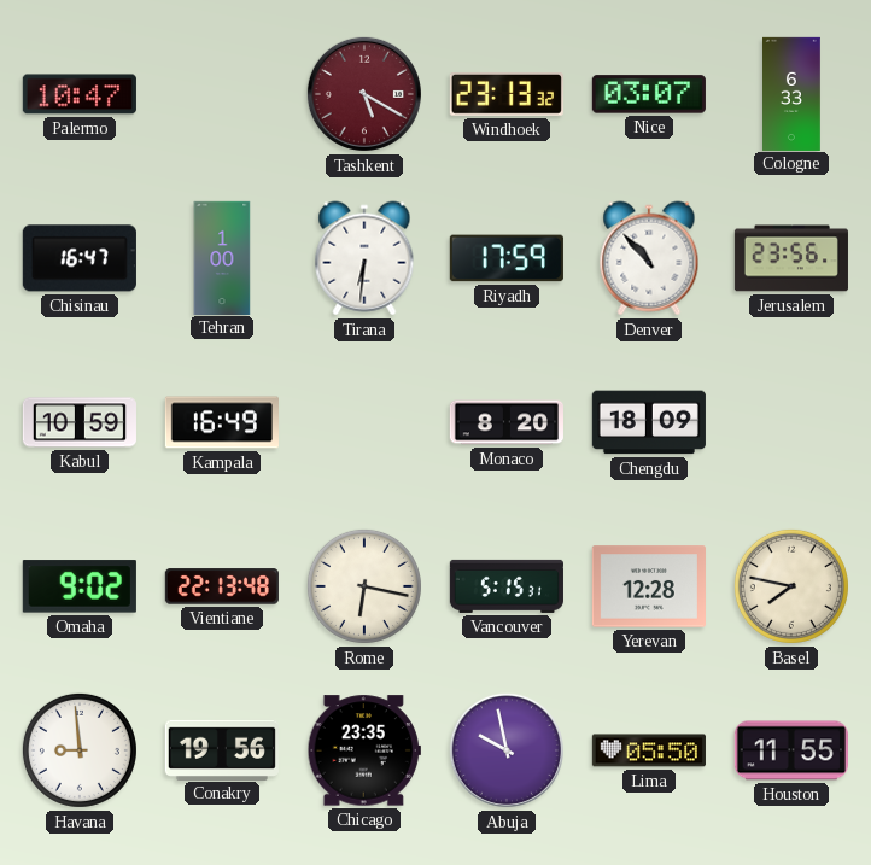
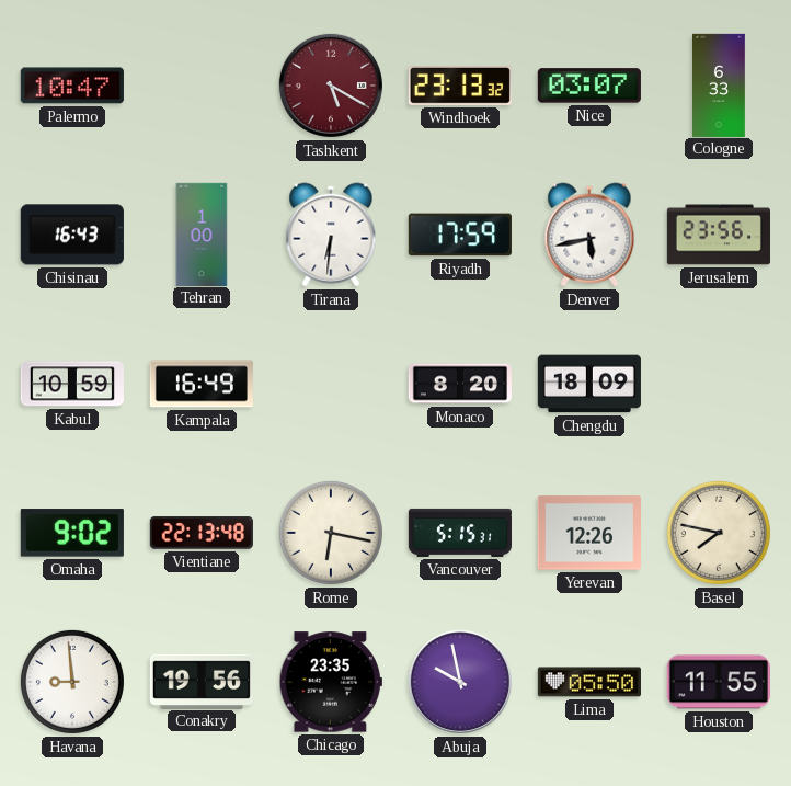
Chisinau: 16:47 -> 16:43
Denver: 10:53 -> 5:43
Yerevan: 12:28 -> 12:26
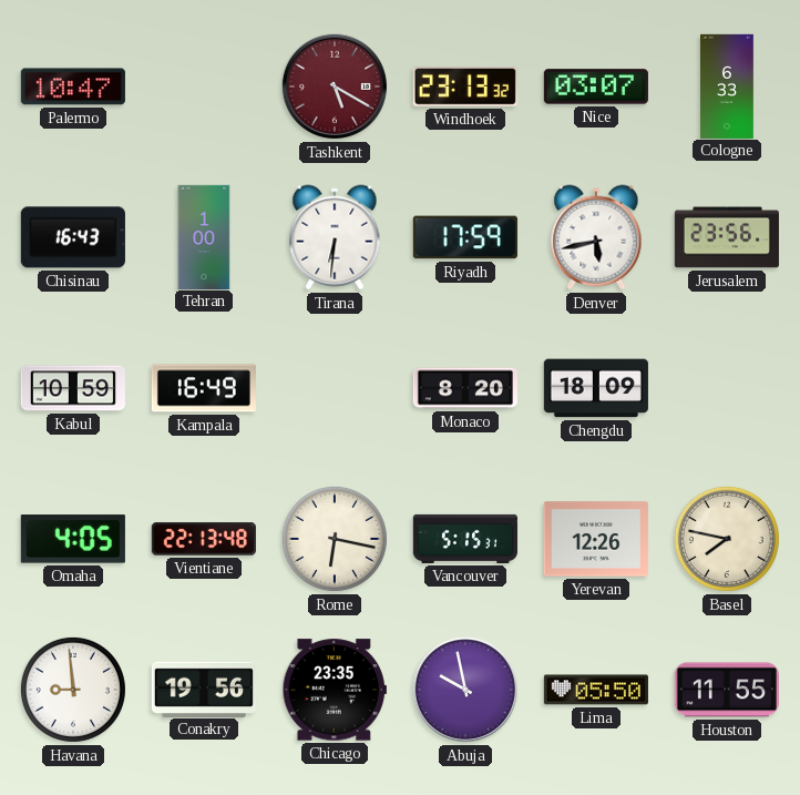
Omaha: 9:02 -> 4:05
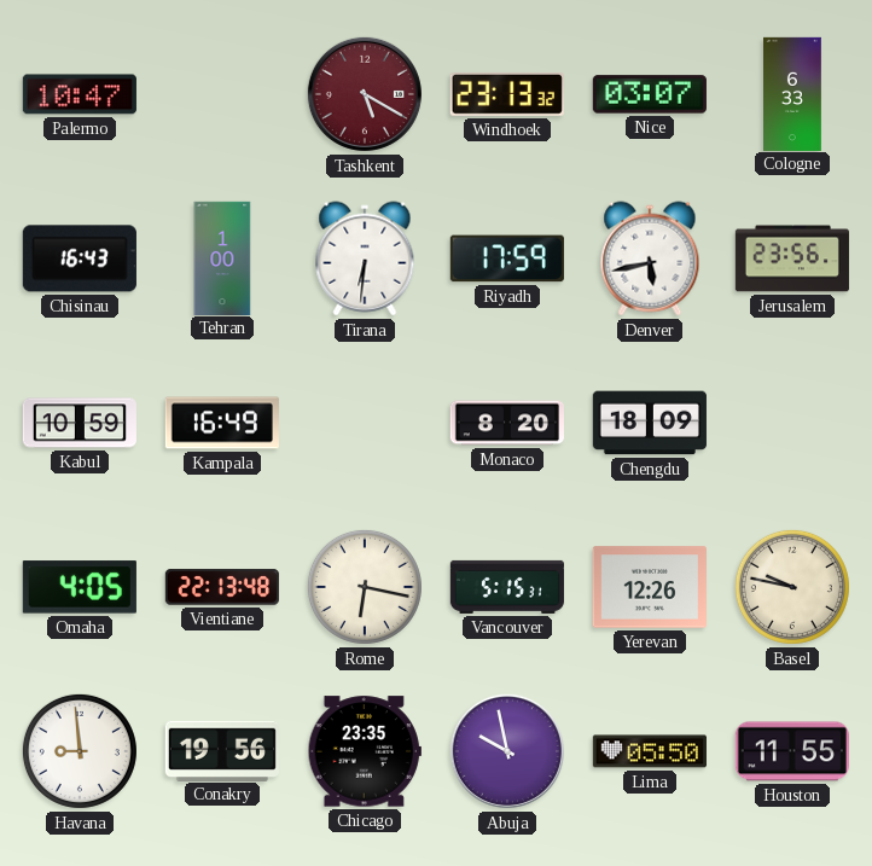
Basel: 7:47 -> 9:47
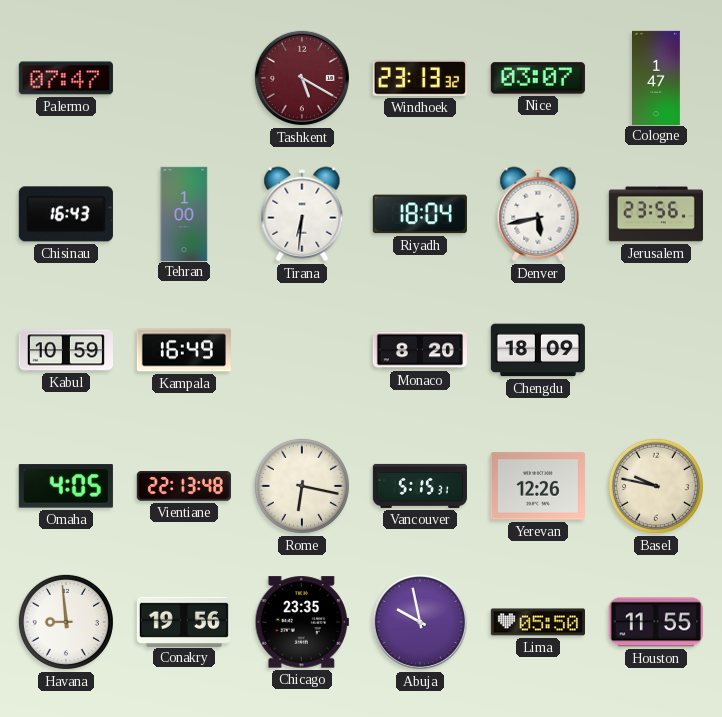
Palermo: 10:47 -> 07:47
Cologne: 6:33 -> 1:47
Riyadh: 17:59 -> 18:04
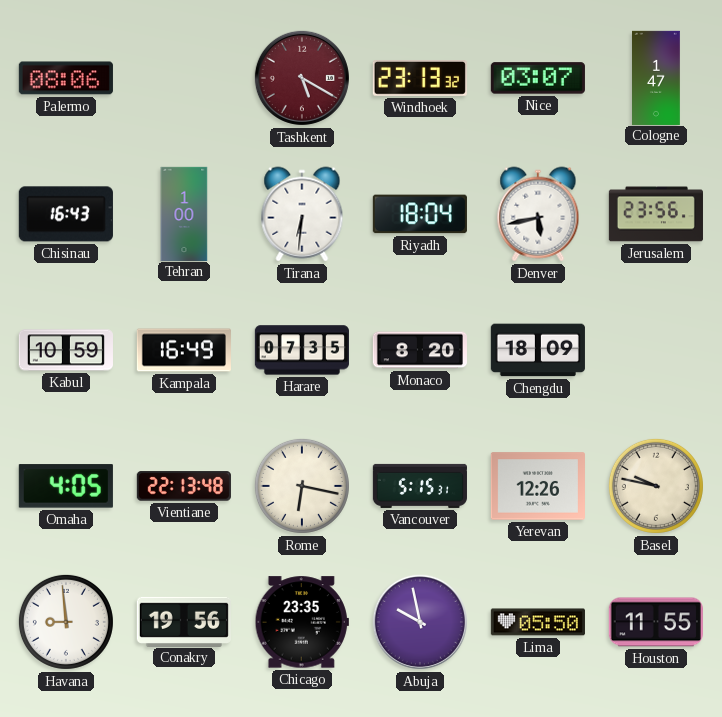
Palermo: 07:47 -> 08:06
Harare: none -> 07:35
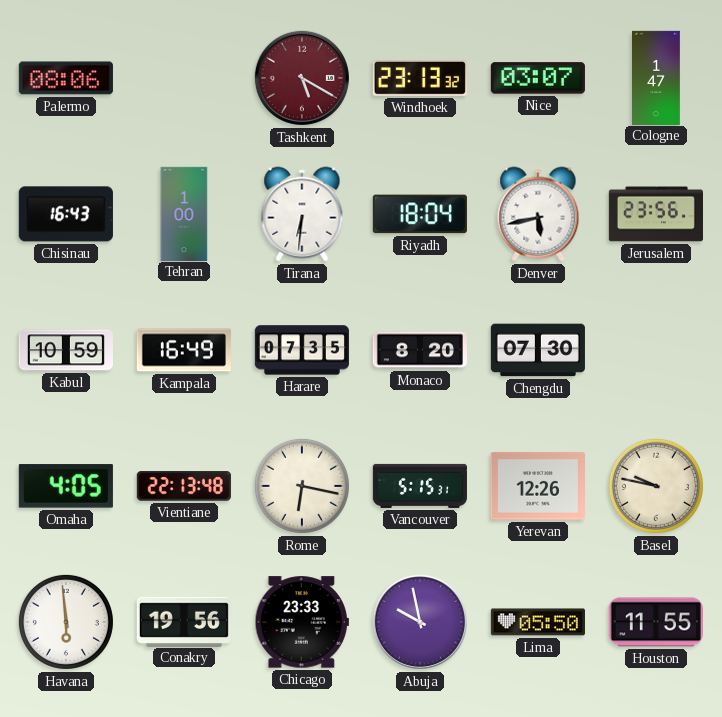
Chengdu: 18:09 -> 07:30
Havana: 8:59 -> 5:59
Chicago: 23:35 -> 23:33
